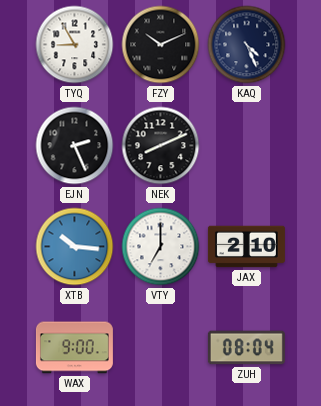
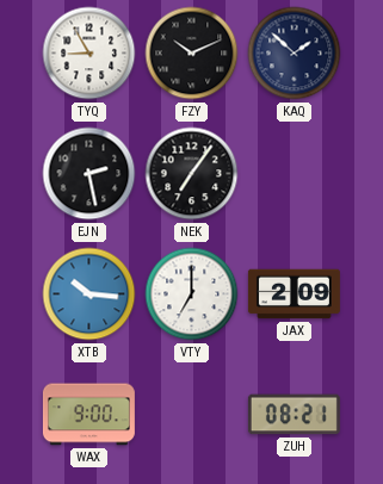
KAQ: 4:26 -> 1:52
EJN: 2:26 -> 2:28
NEK: 8:11 -> 7:06
JAX: 2:10 -> 2:09
ZUH: 08:04 -> 08:21
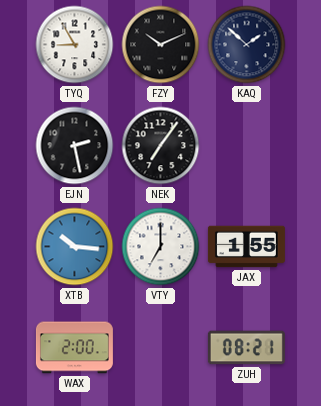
JAX: 2:09 -> 1:55
WAX: 9:00 -> 2:00
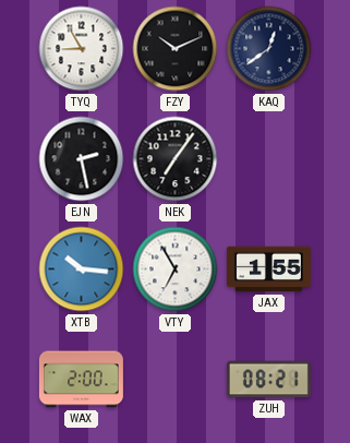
KAQ: 1:52 -> 12:39
VTY: 7:00 -> 6:55
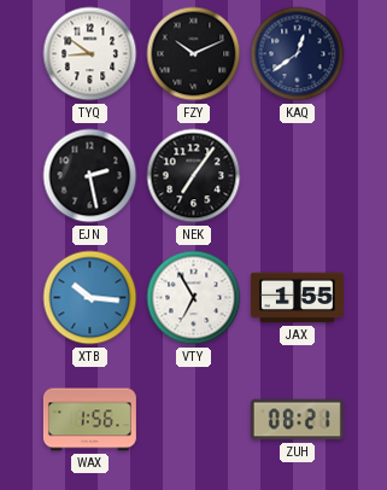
TYQ: 8:55 -> 8:51
WAX: 2:00 -> 1:56
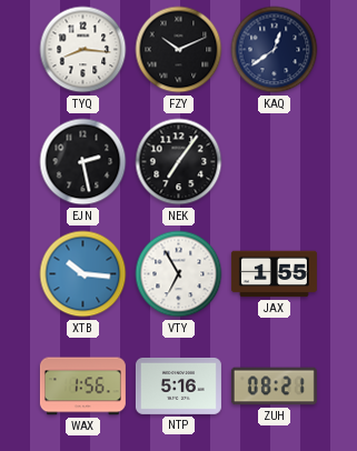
TYQ: 8:51 -> 8:16
NTP: none -> 5:16
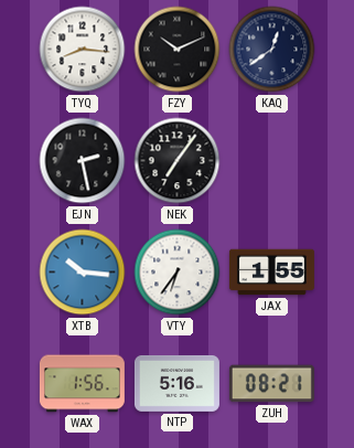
VTY: 6:55 -> 6:36
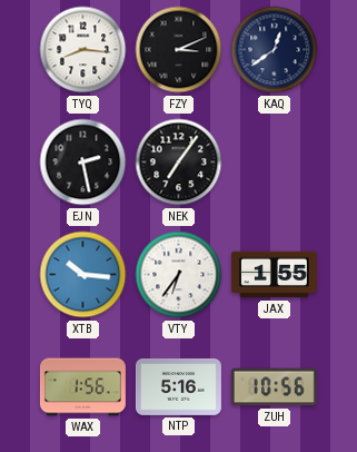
FZY: 10:11 -> 3:11
ZUH: 08:21 -> 10:56
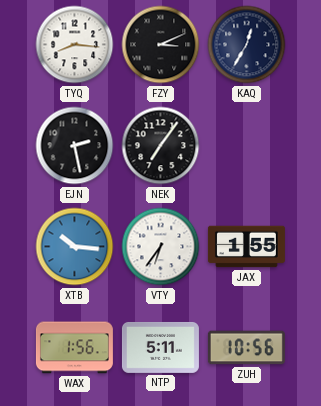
KAQ: 12:39 -> 12:35
NTP: 5:16 -> 5:11
